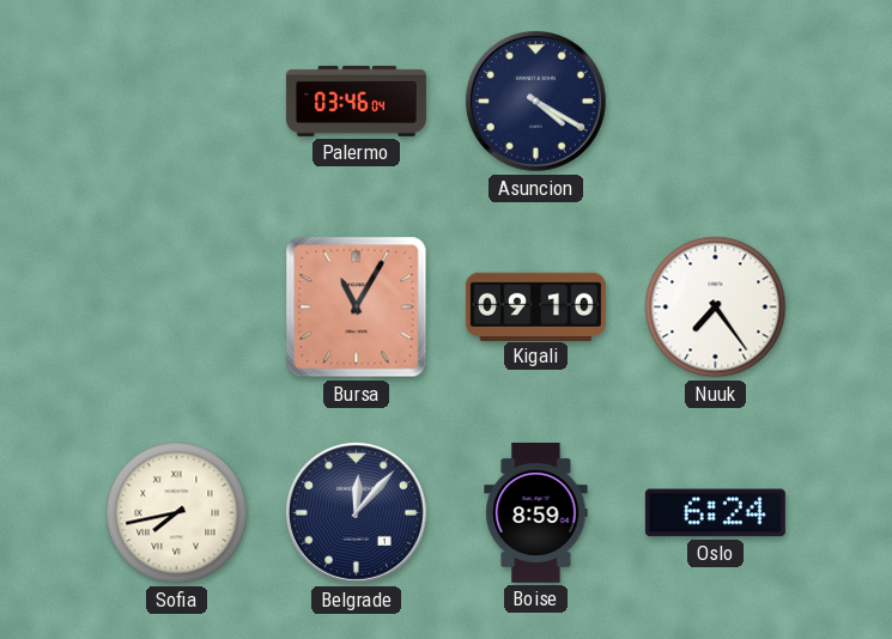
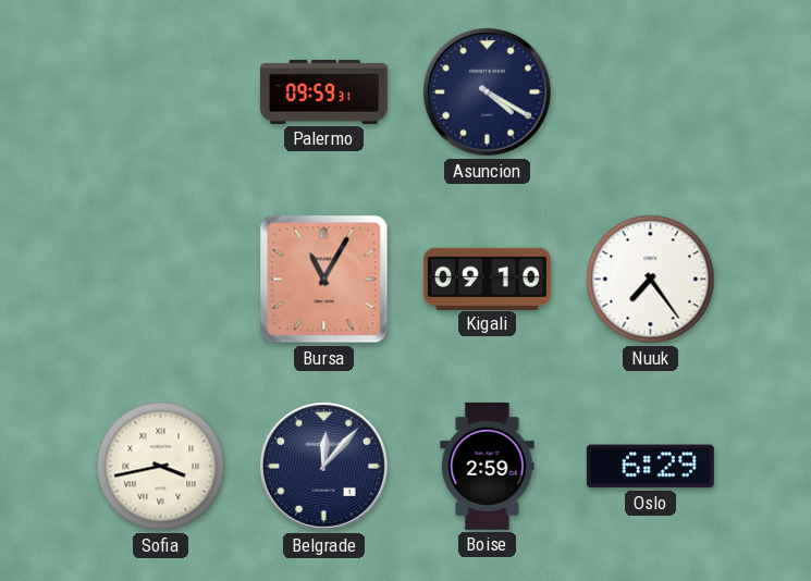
Palermo: 03:46 -> 09:59
Sofia: 7:43 -> 3:43
Boise: 8:59 -> 2:59
Oslo: 6:24 -> 6:29
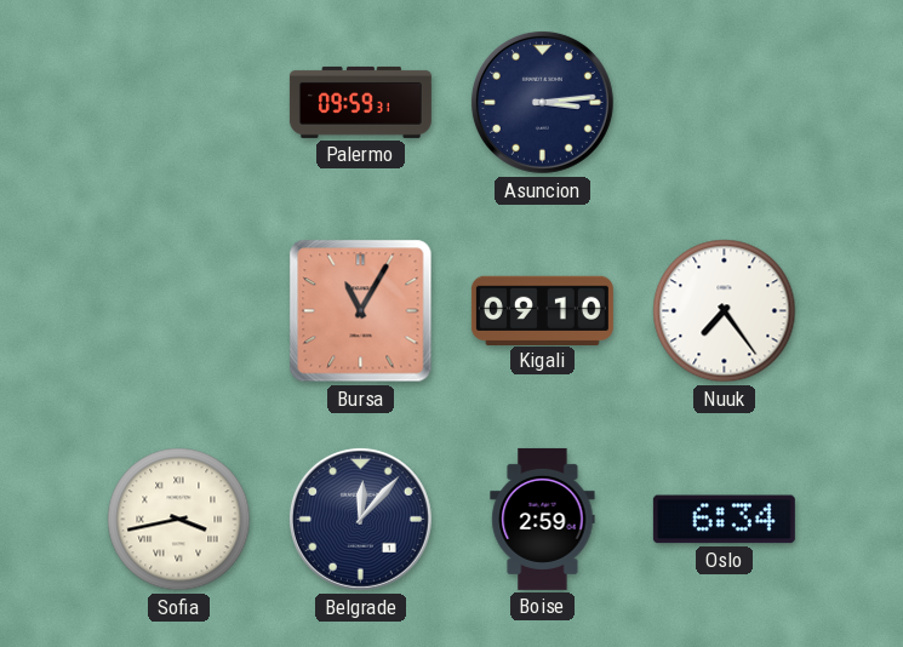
Asuncion: 4:20 -> 3:14
Oslo: 6:29 -> 6:34
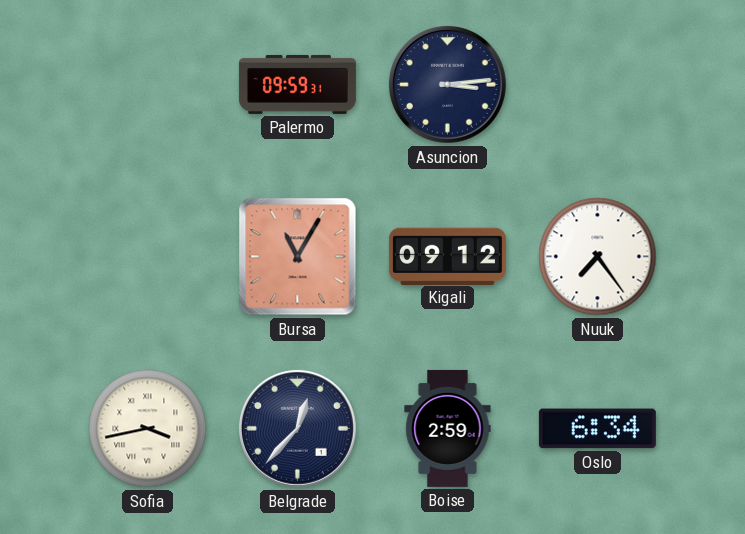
Kigali: 09:10 -> 09:12
Belgrade: 12:07 -> 12:37
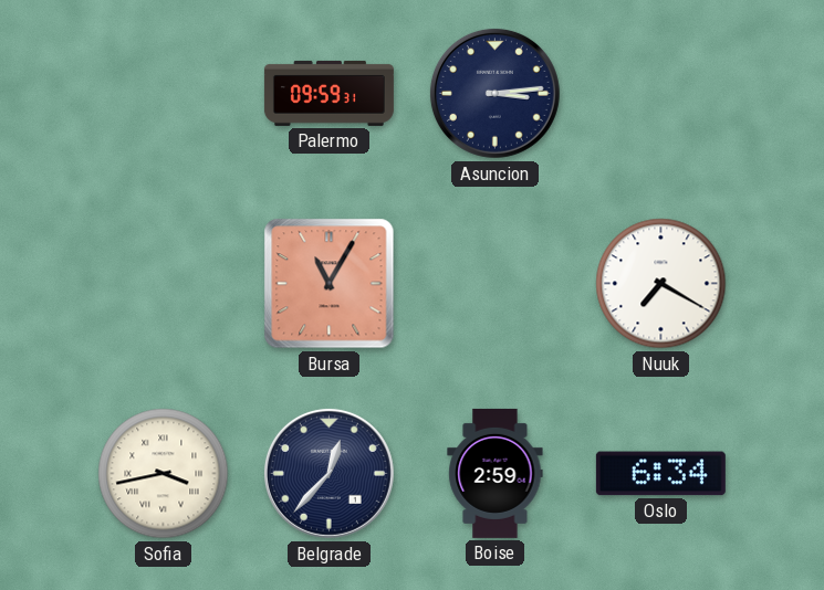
Kigali: 09:12 -> none
Nuuk: 7:24 -> 7:20
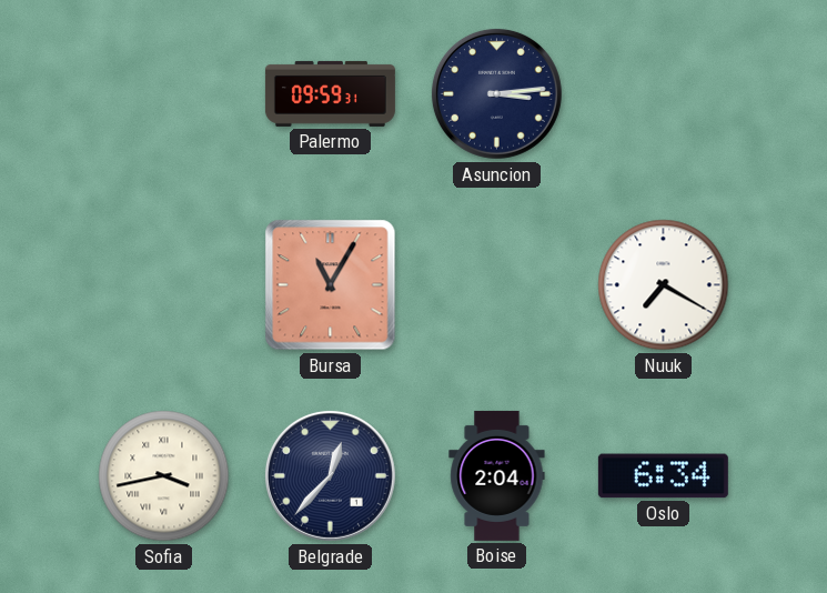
Boise: 2:59 -> 2:04
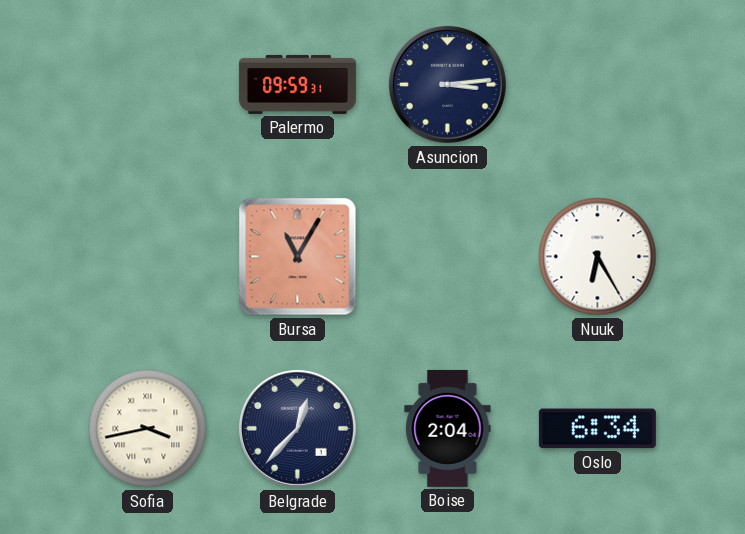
Nuuk: 7:20 -> 6:25
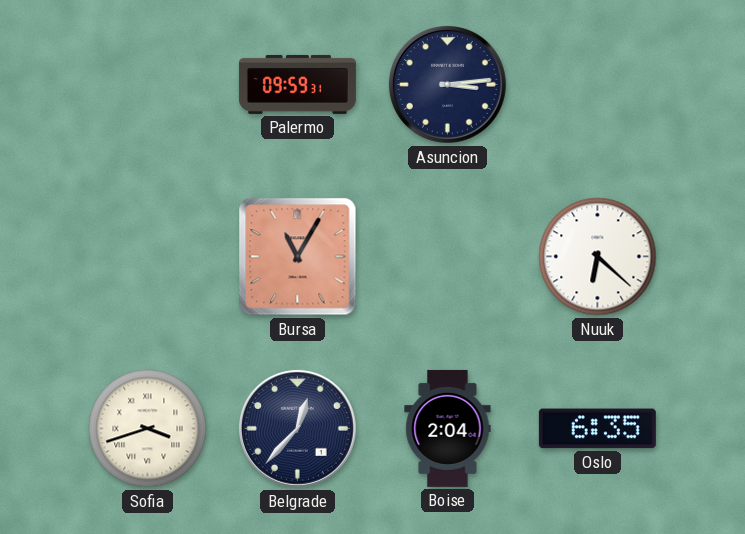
Nuuk: 6:25 -> 6:22
Sofia: 3:43 -> 3:42
Oslo: 6:34 -> 6:35
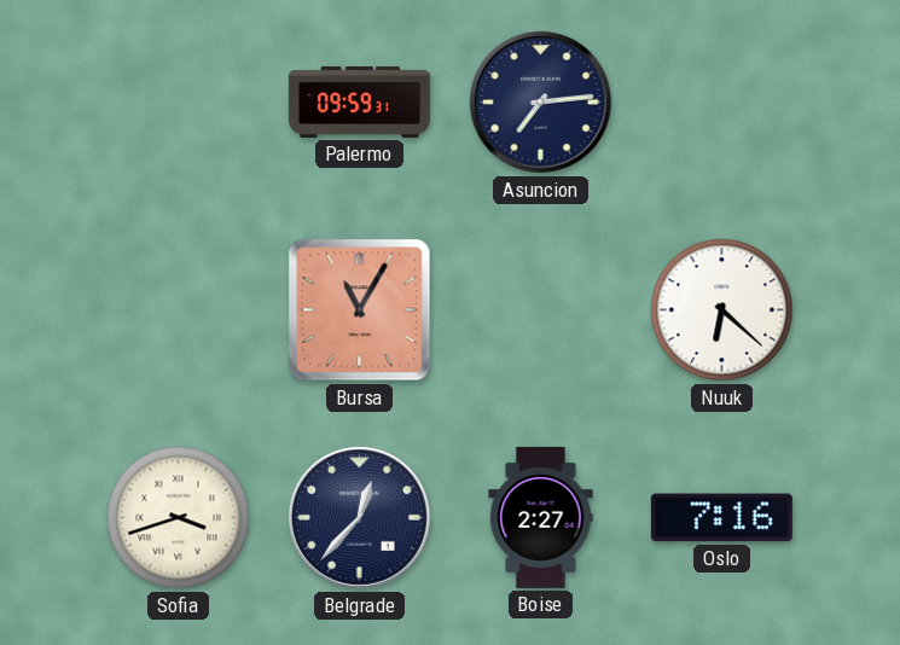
Asuncion: 3:14 -> 7:14
Boise: 2:04 -> 2:27
Oslo: 6:35 -> 7:16
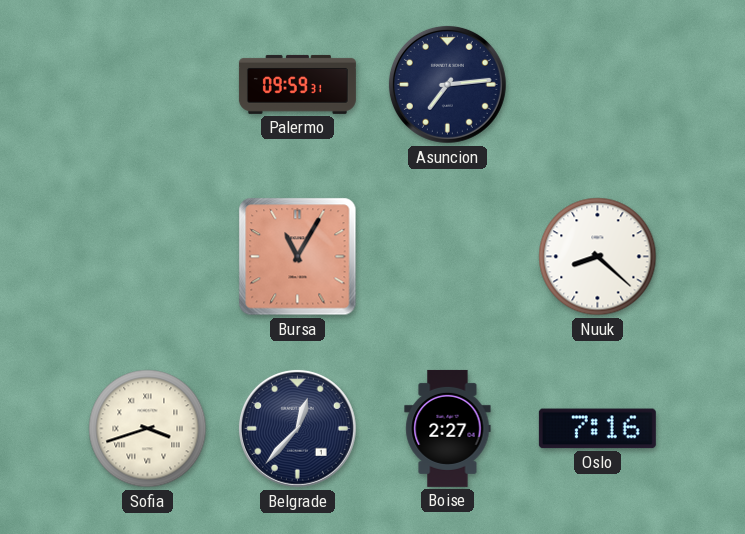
Nuuk: 6:22 -> 8:22
